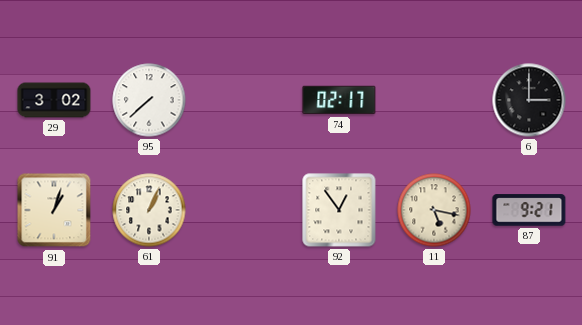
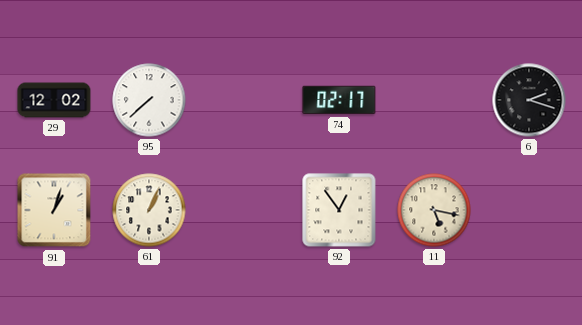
29: 3:02 -> 12:02
6: 3:00 -> 2:18
87: 9:21 -> none
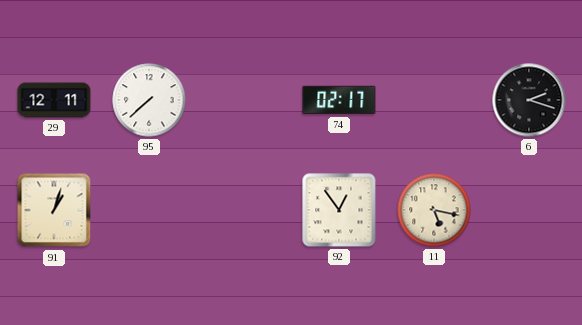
29: 12:02 -> 12:11
61: 1:04 -> none
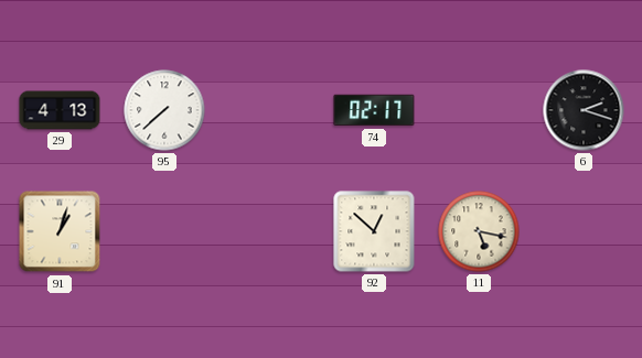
29: 12:11 -> 4:13
92: 12:54 -> 12:52
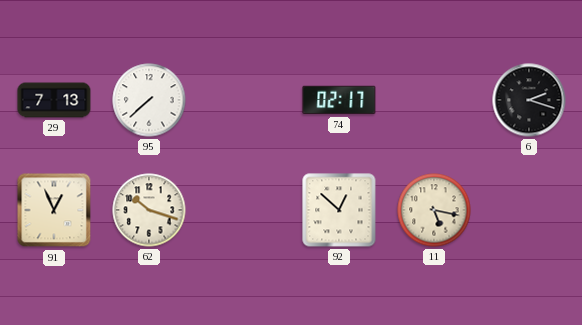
29: 4:13 -> 7:13
91: 1:03 -> 12:56
62: none -> 10:18
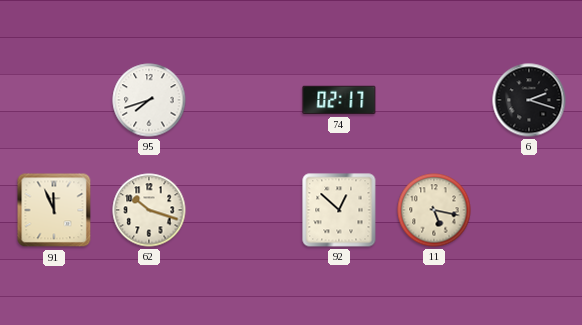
29: 7:13 -> none
95: 7:38 -> 7:42
91: 12:56 -> 11:56
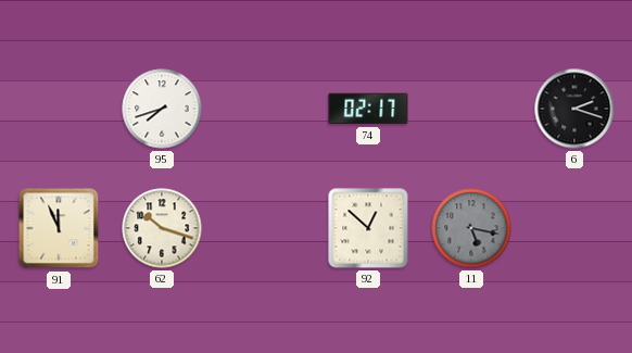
11 dial: cream -> grey
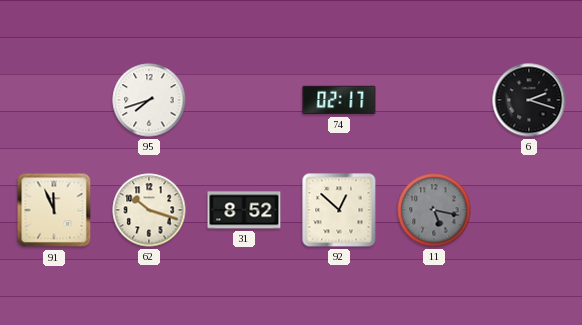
31: none -> 8:52
